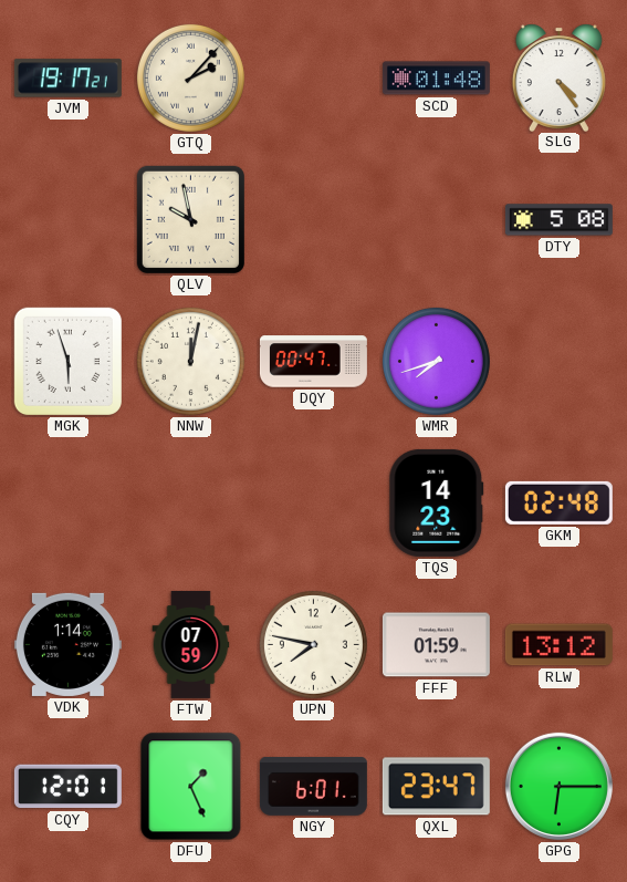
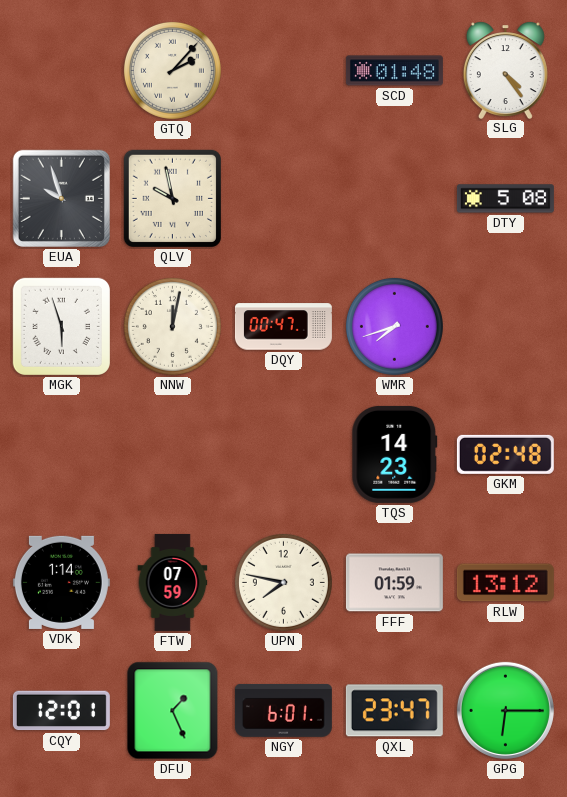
JVM: 19:17 -> none
EUA: none -> 9:57
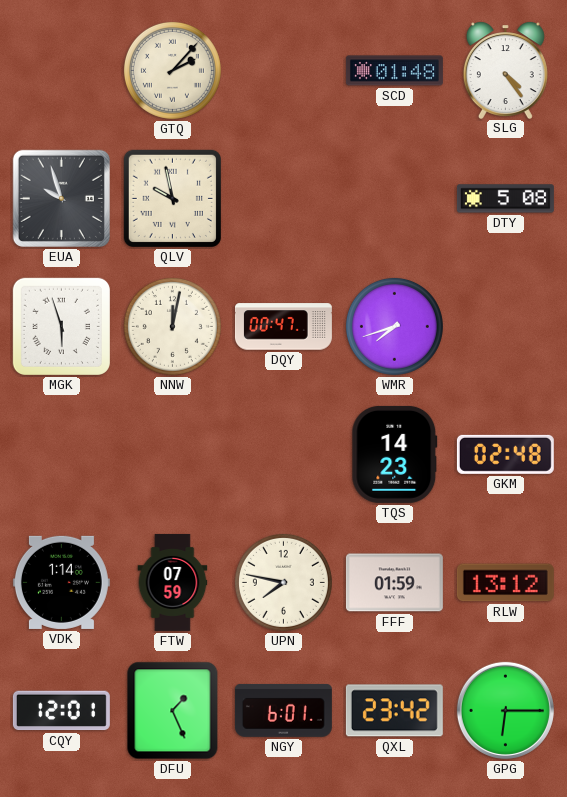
QXL: 23:47 -> 23:42
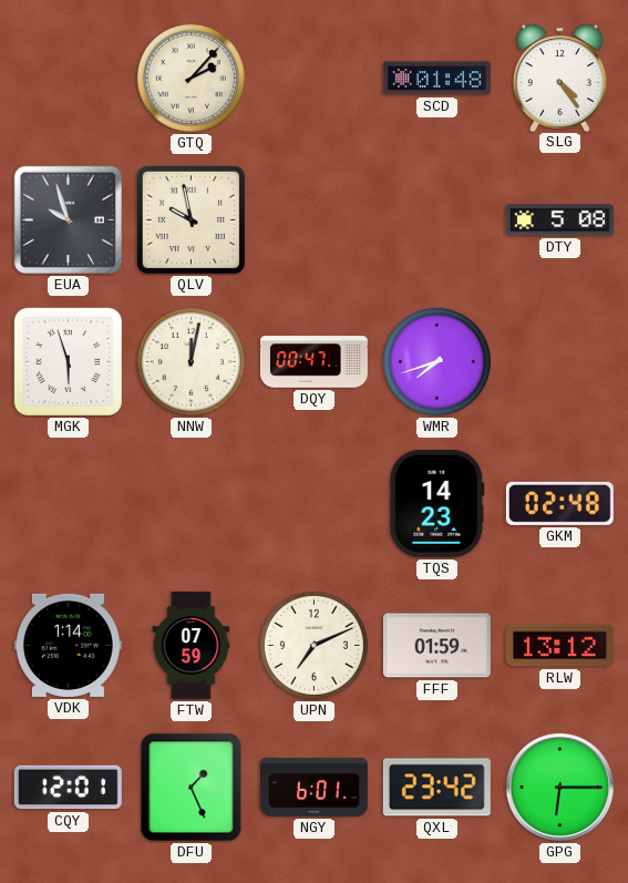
UPN: 7:47 -> 7:11
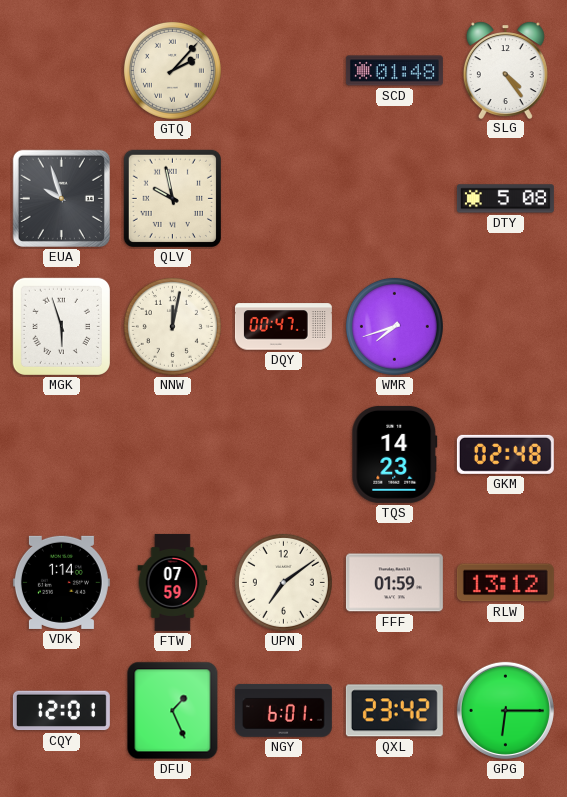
UPN: 7:11 -> 7:09
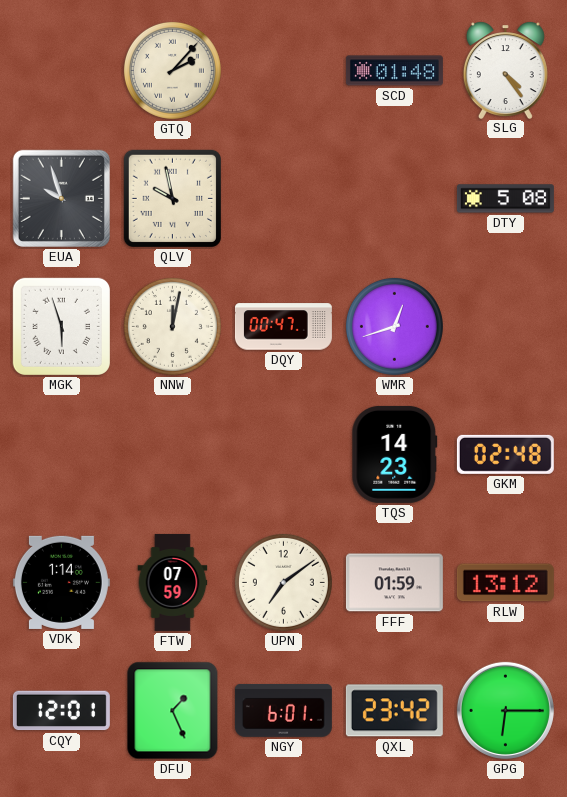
WMR: 7:42 -> 12:42
